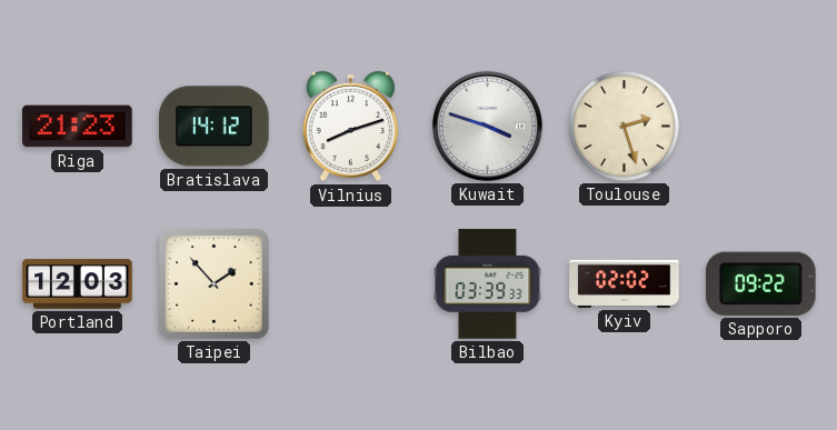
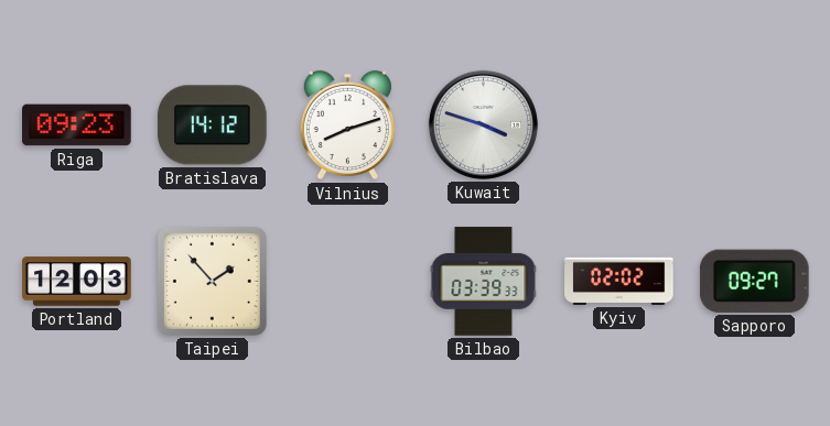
Riga: 21:23 -> 09:23
Toulouse: 2:27 -> none
Sapporo: 09:22 -> 09:27
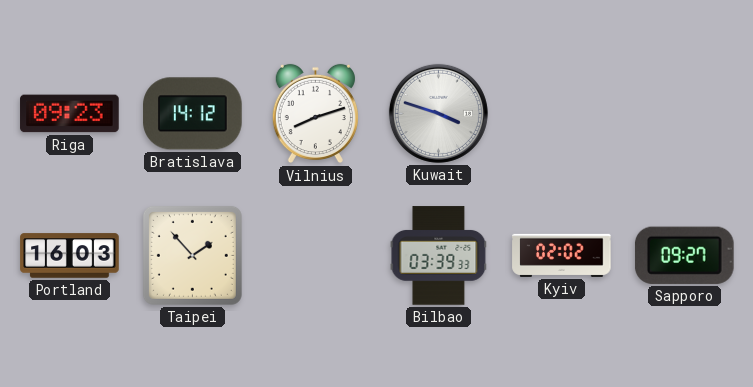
Portland: 12:03 -> 16:03
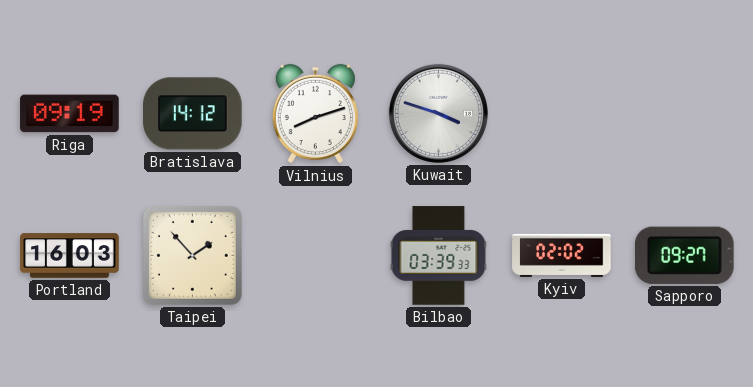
Riga: 09:23 -> 09:19
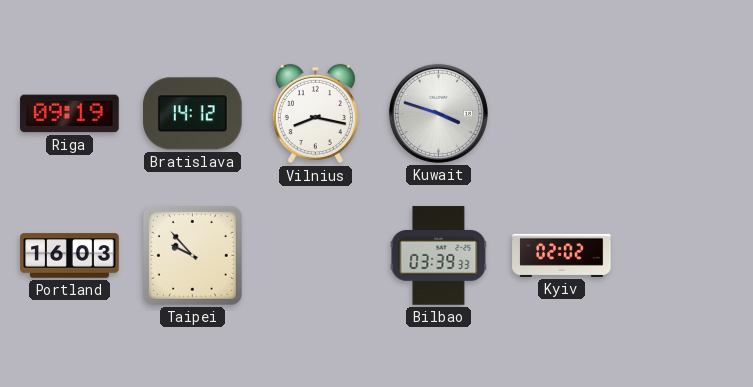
Vilnius: 8:12 -> 8:17
Taipei: 1:53 -> 9:53
Sapporo: 09:27 -> none
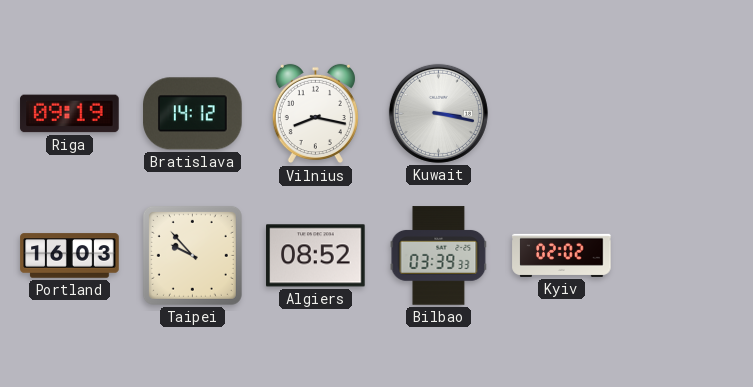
Kuwait: 3:48 -> 3:17
Algiers: none -> 08:52
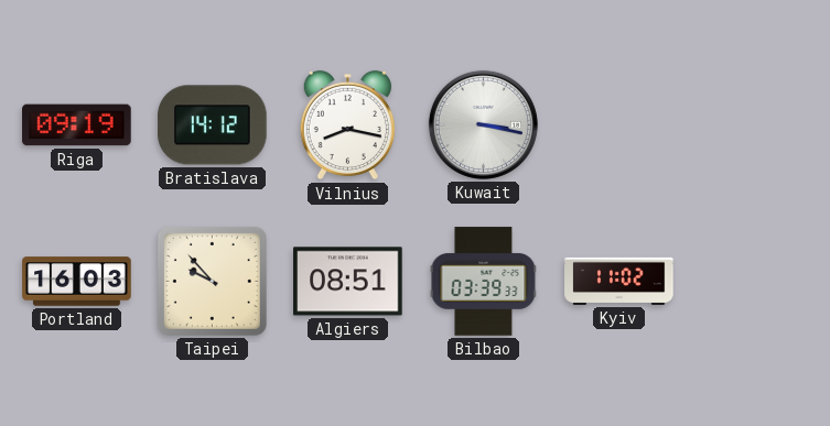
Algiers: 08:52 -> 08:51
Kyiv: 02:02 -> 11:02
